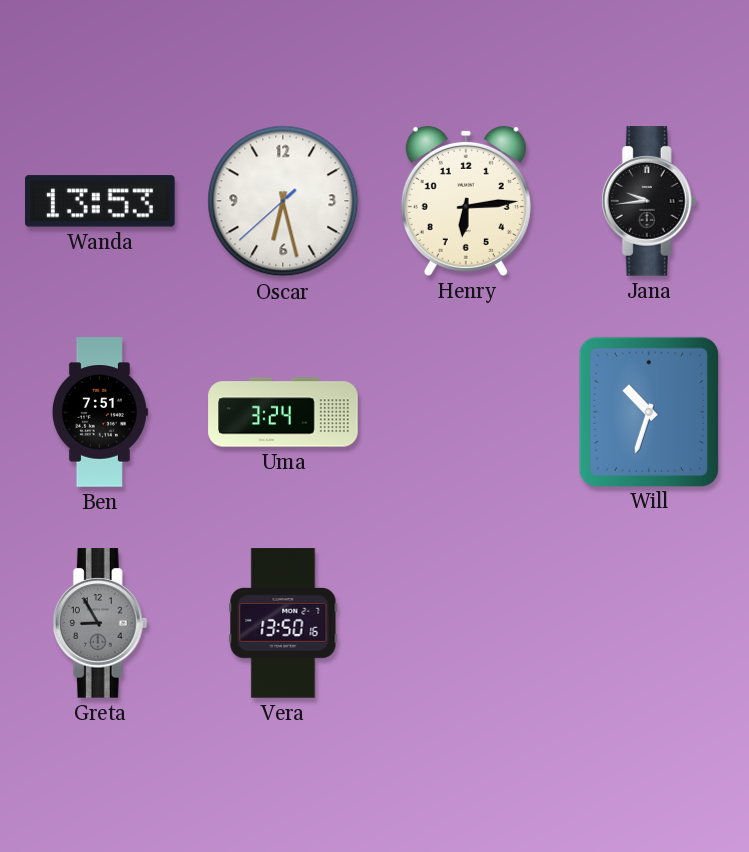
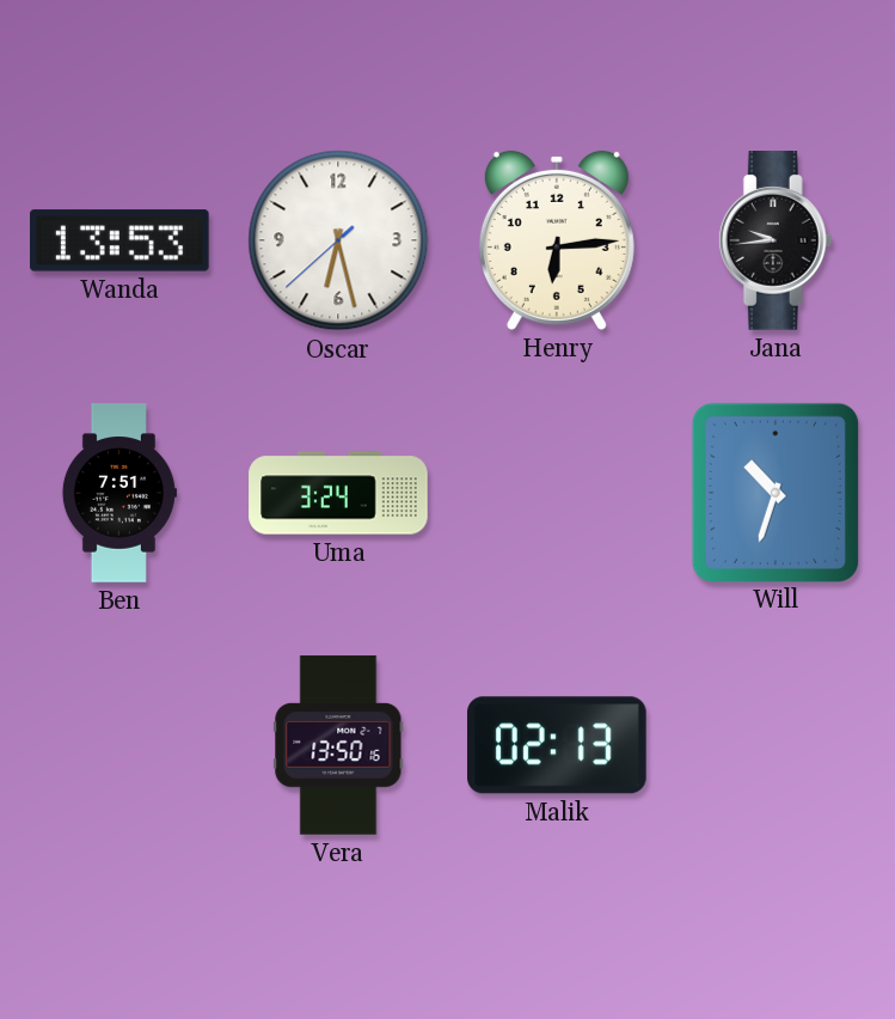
Greta: 8:55 -> none
Malik: none -> 02:13
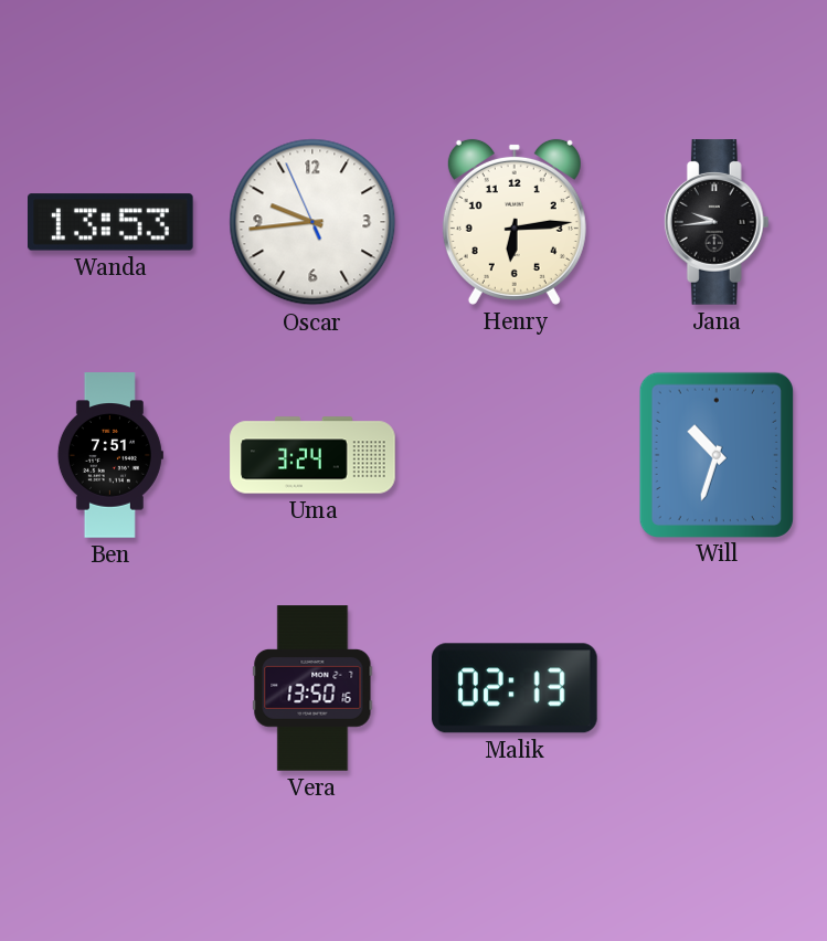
Oscar: 6:27 -> 9:43
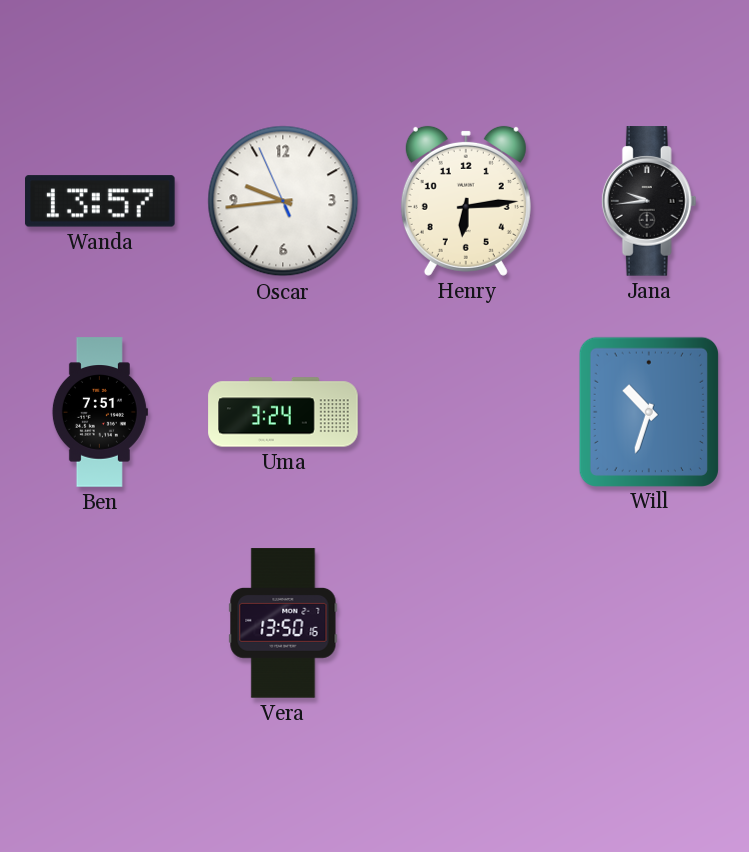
Wanda: 13:53 -> 13:57
Malik: 02:13 -> none
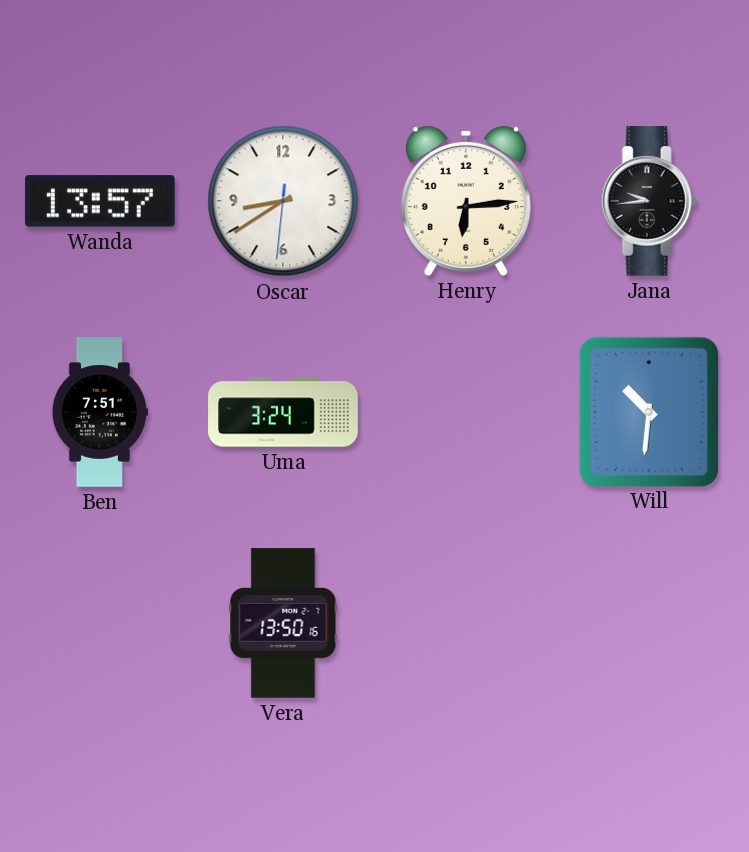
Oscar: 9:43 -> 8:39
Will: 10:33 -> 10:31
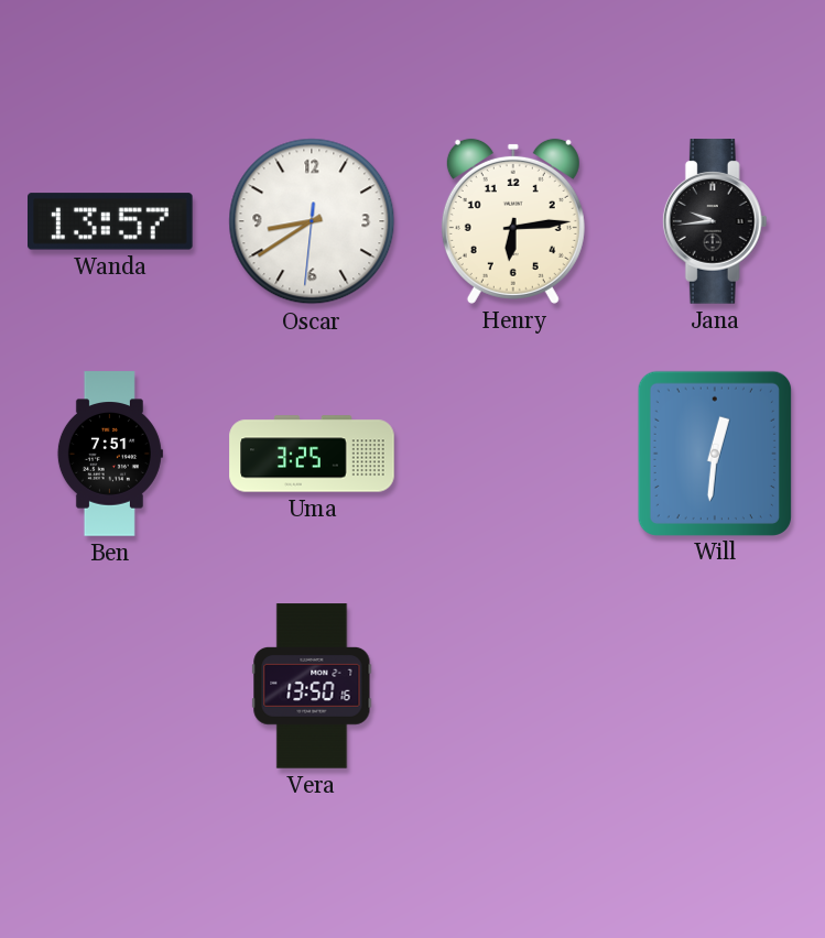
Uma: 3:24 -> 3:25
Will: 10:31 -> 12:31
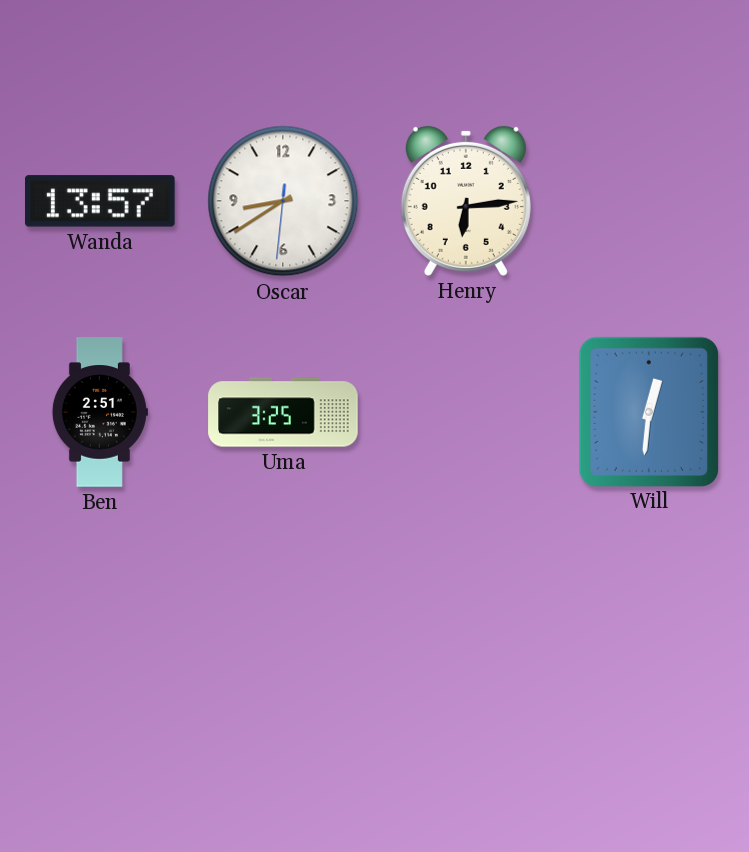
Jana: 9:44 -> none
Ben: 7:51 -> 2:51
Vera: 13:50 -> none
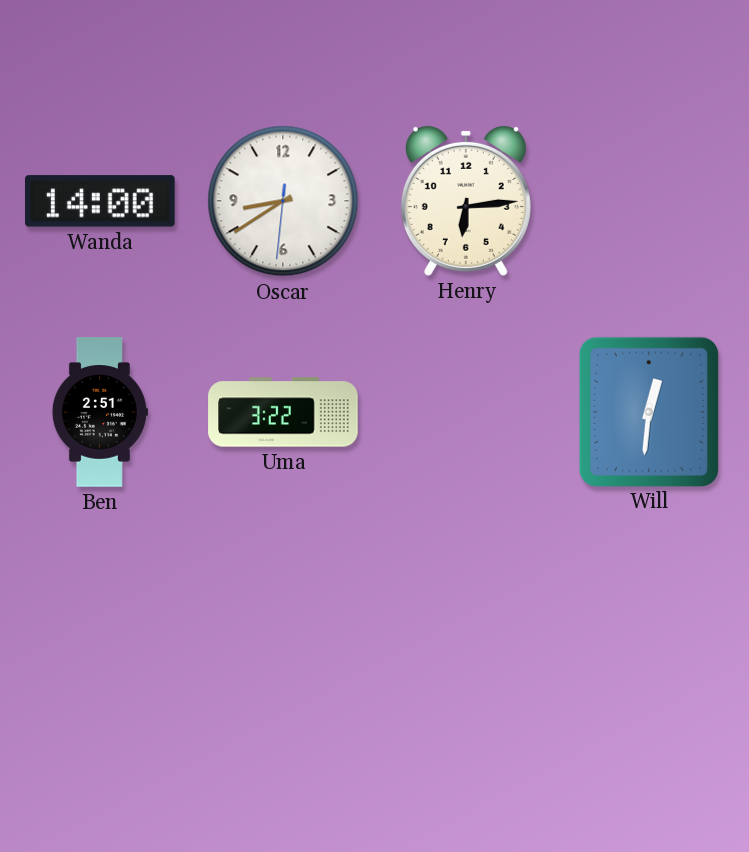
Wanda: 13:57 -> 14:00
Uma: 3:25 -> 3:22
